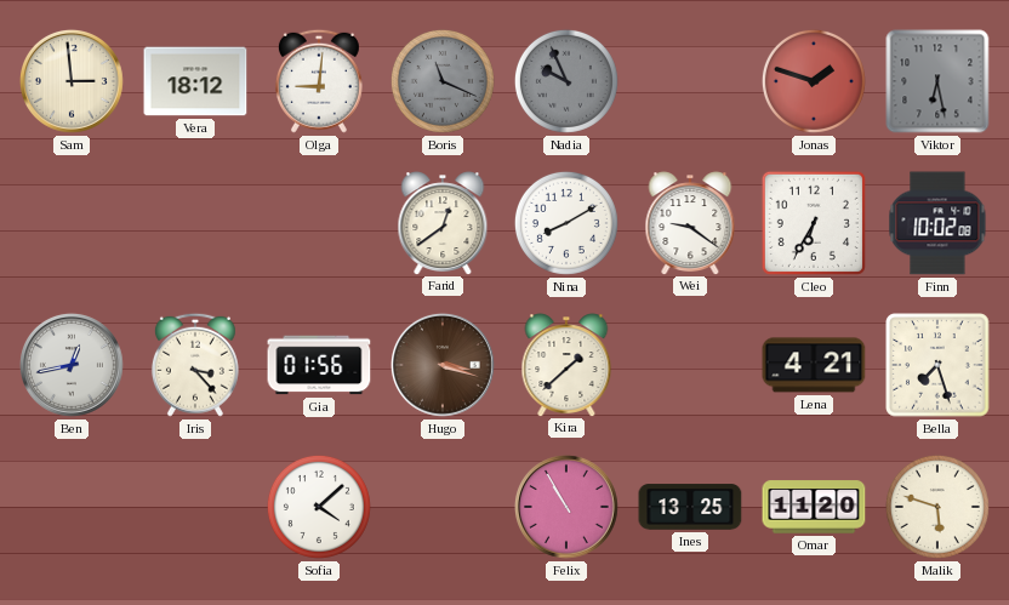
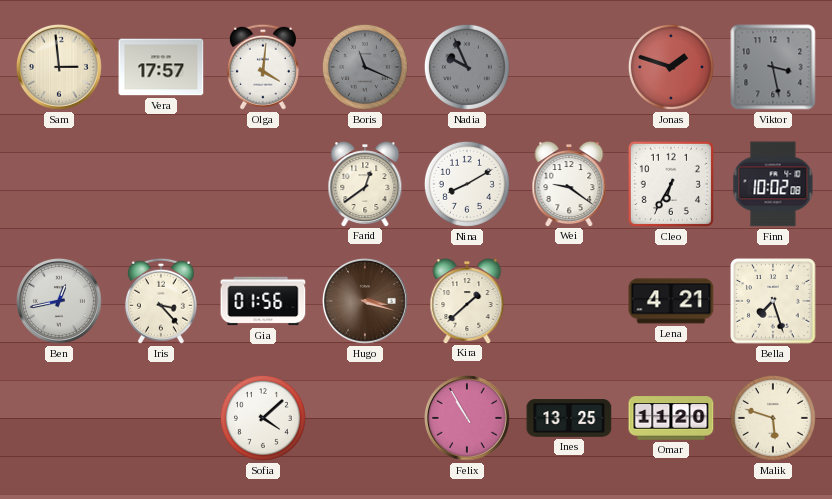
Vera: 18:12 -> 17:57
Olga: 9:01 -> 4:01
Viktor: 6:28 -> 3:28
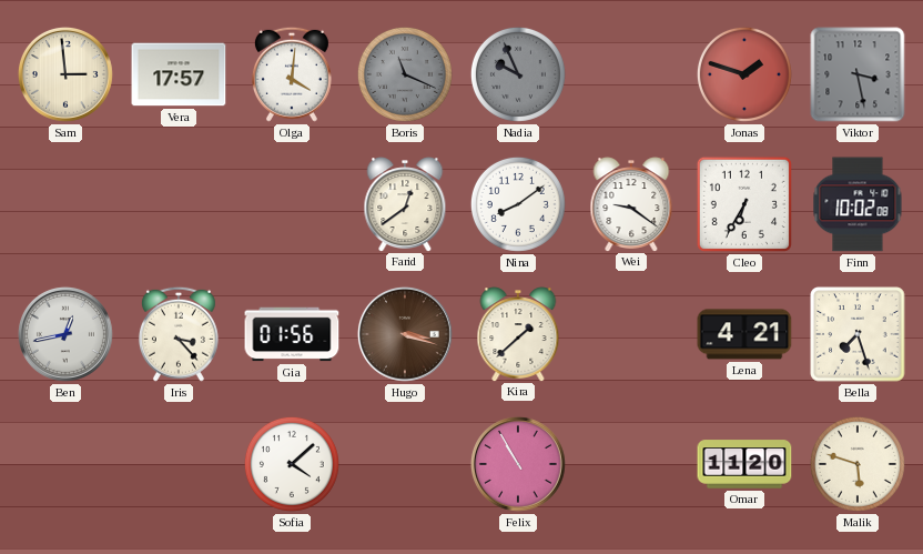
Nina: 8:10 -> 8:09
Ines: 13:25 -> none
